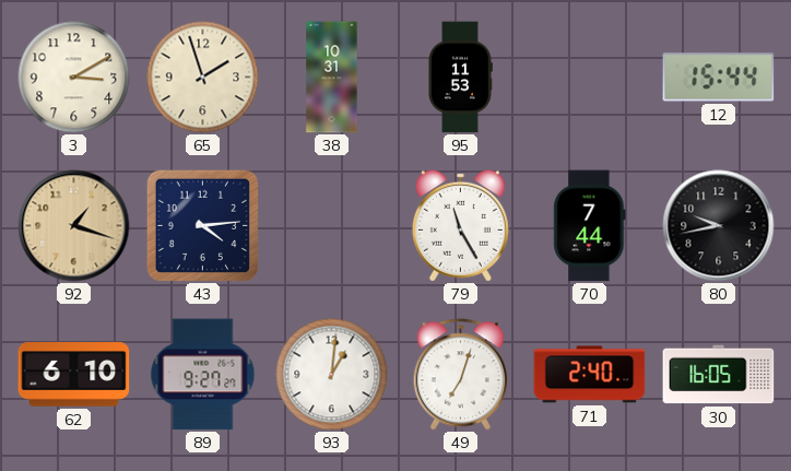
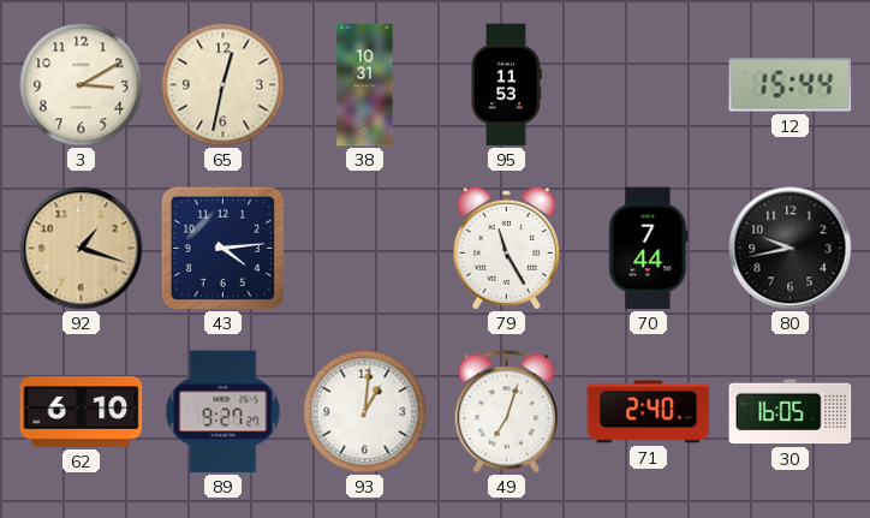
65: 1:57 -> 12:32
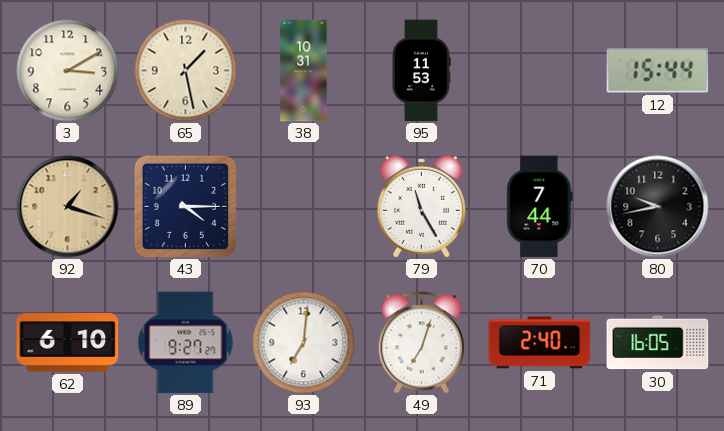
65: 12:32 -> 1:28
43: 4:14 -> 4:15
93: 1:01 -> 7:01
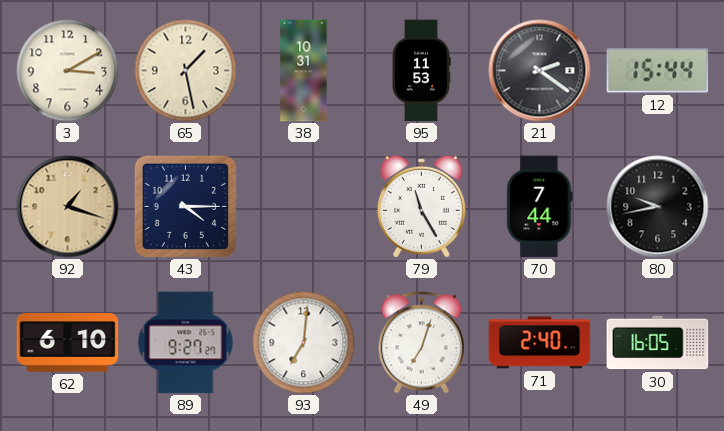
21: none -> 2:21
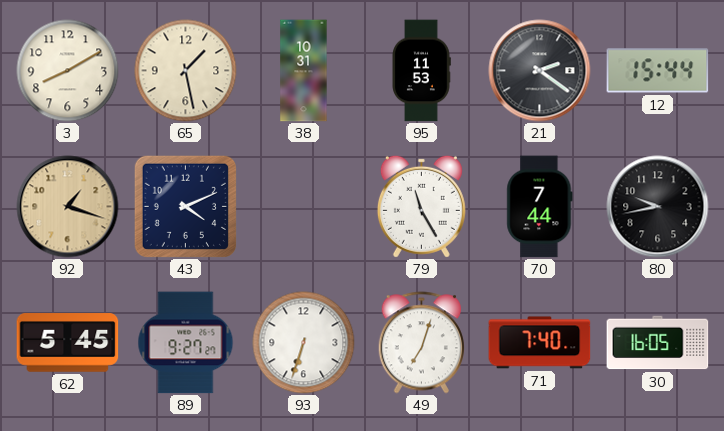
3: 3:10 -> 8:10
43: 4:15 -> 4:11
62: 6:10 -> 5:45
93: 7:01 -> 6:33
71: 2:40 -> 7:40
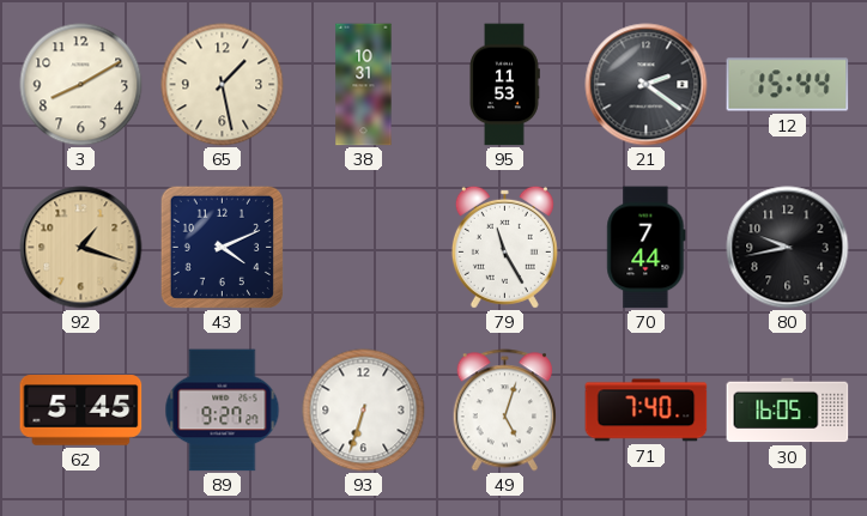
49: 7:03 -> 5:03
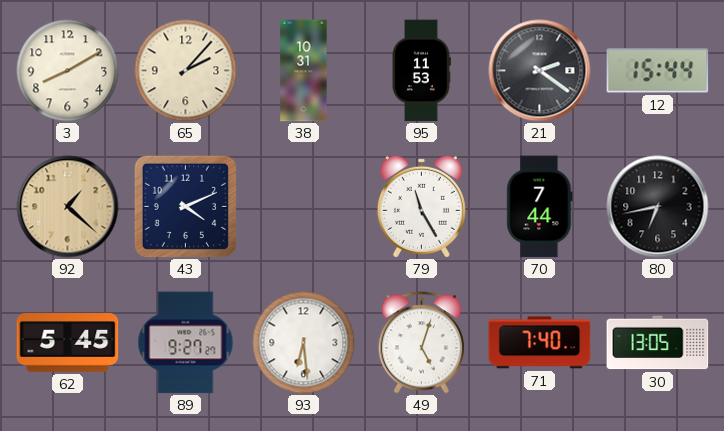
65: 1:28 -> 2:07
92: 1:18 -> 1:22
80: 9:43 -> 6:43
93: 6:33 -> 6:29
30: 16:05 -> 13:05
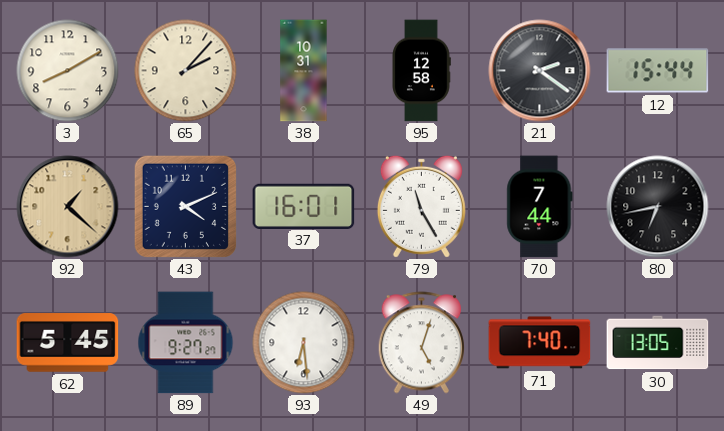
95: 11:53 -> 12:58
37: none -> 16:01
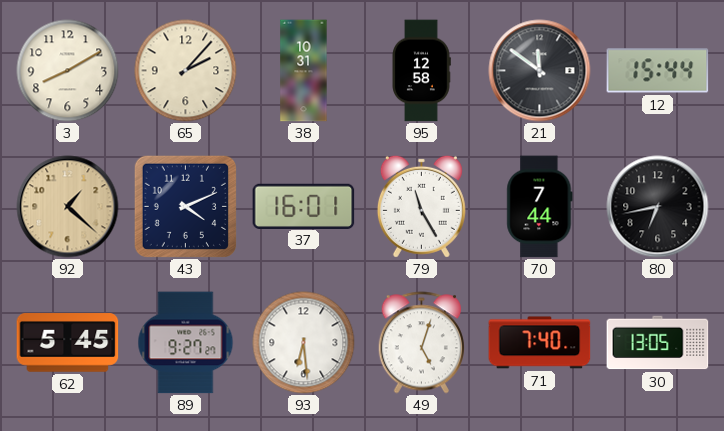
21: 2:21 -> 11:51
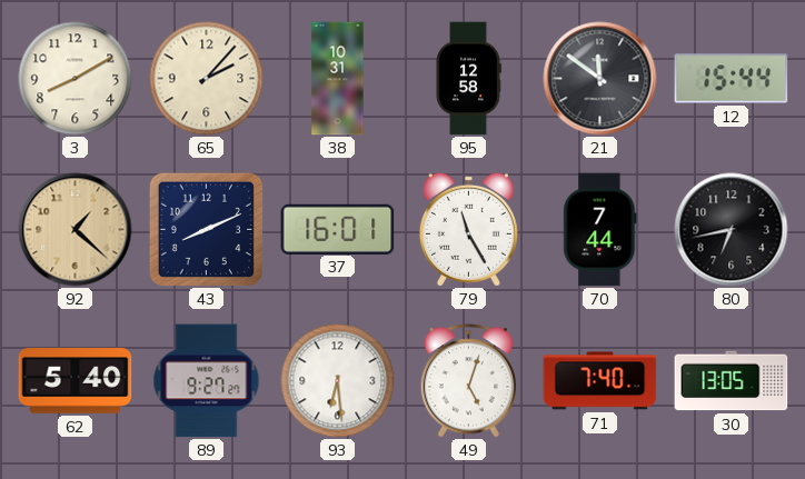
43: 4:11 -> 8:11
62: 5:45 -> 5:40
